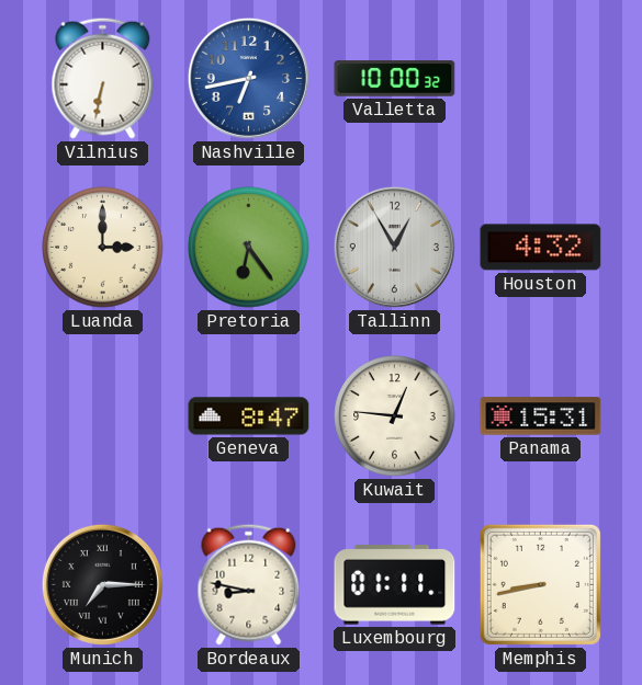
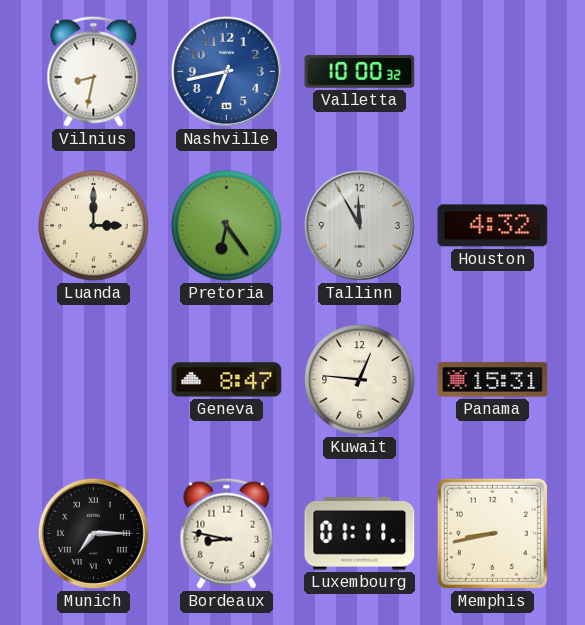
Vilnius: 6:32 -> 8:32
Tallinn: 12:55 -> 11:55
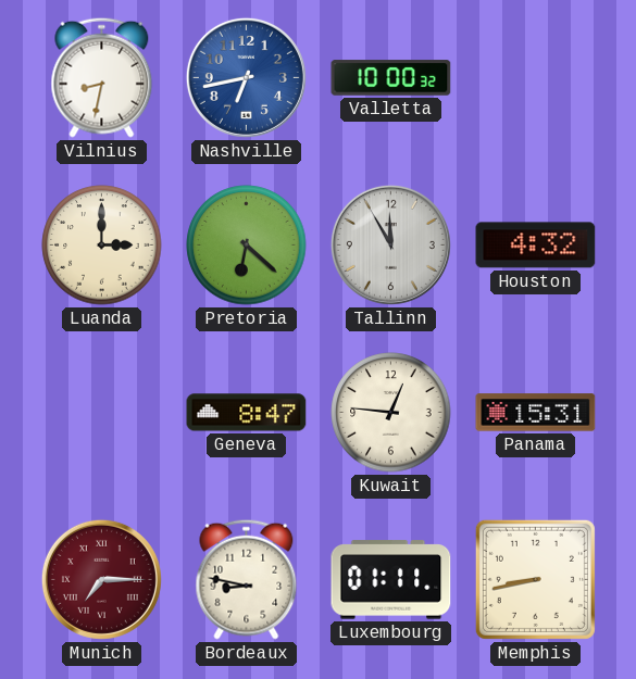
Pretoria: 6:24 -> 6:22
Munich dial: black -> burgundy
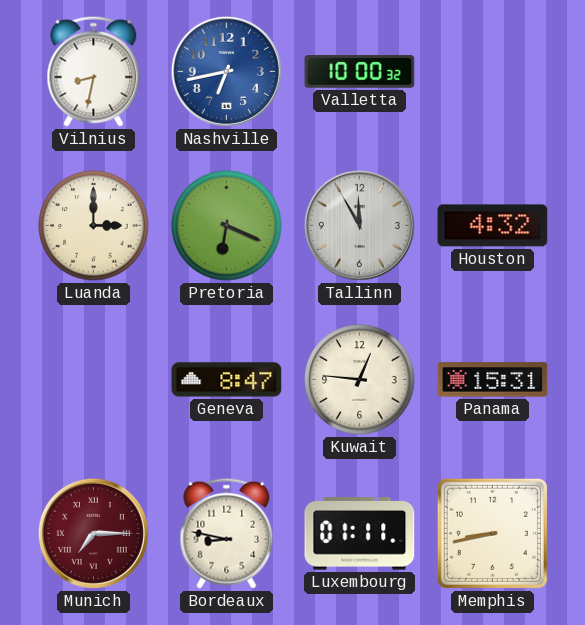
Pretoria: 6:22 -> 6:19
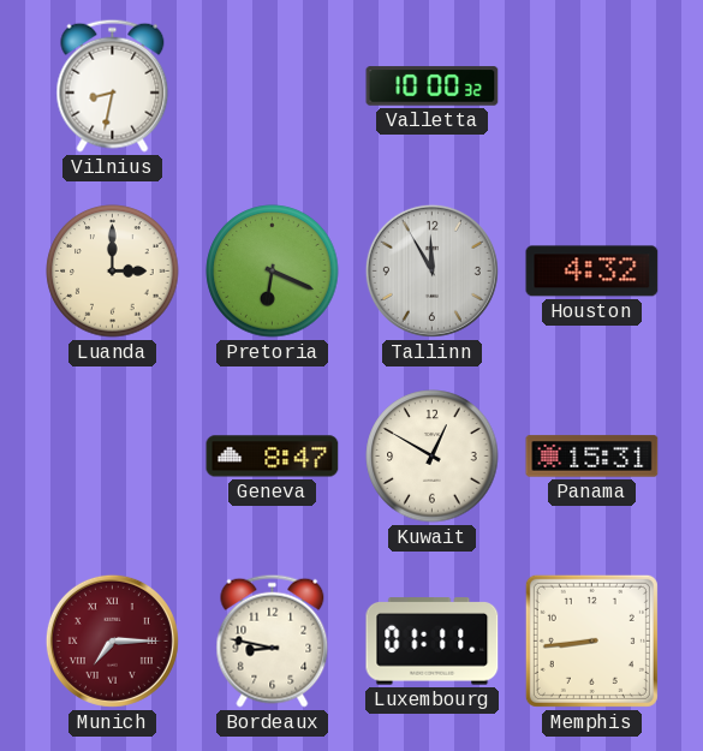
Nashville: 6:43 -> none
Kuwait: 12:46 -> 12:50
Memphis: 8:43 -> 8:44
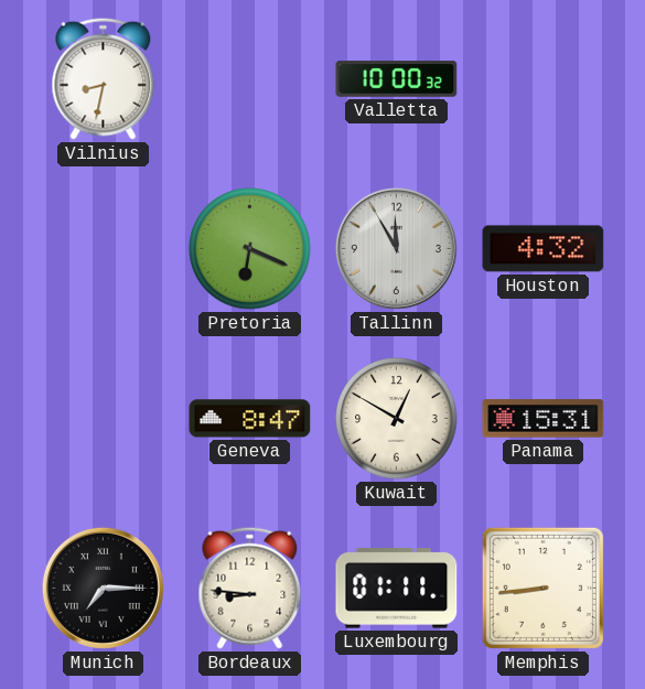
Luanda: 3:00 -> none
Munich dial: burgundy -> black
Bordeaux: 8:47 -> 8:46
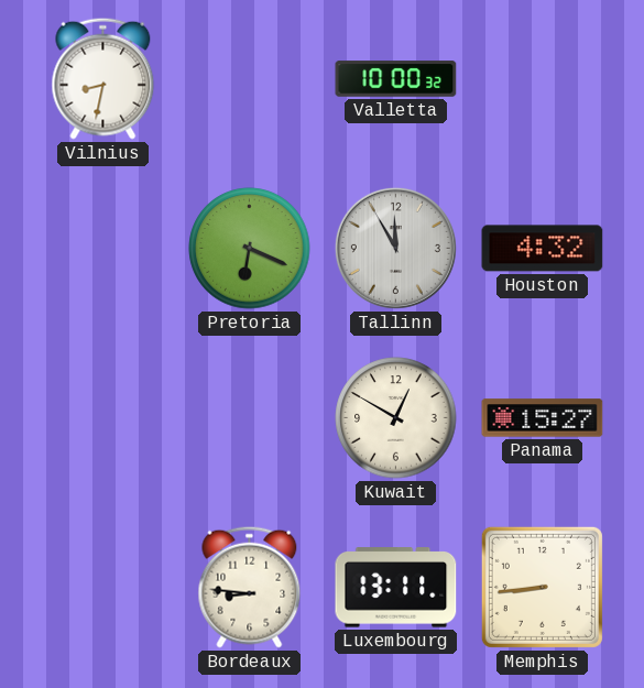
Geneva: 8:47 -> none
Panama: 15:31 -> 15:27
Munich: 7:15 -> none
Luxembourg: 01:11 -> 13:11
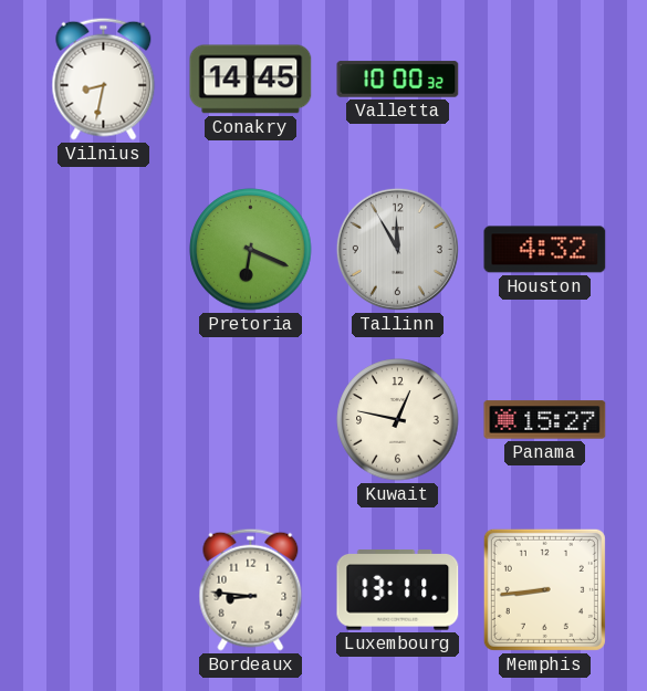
Conakry: none -> 14:45
Kuwait: 12:50 -> 12:47
